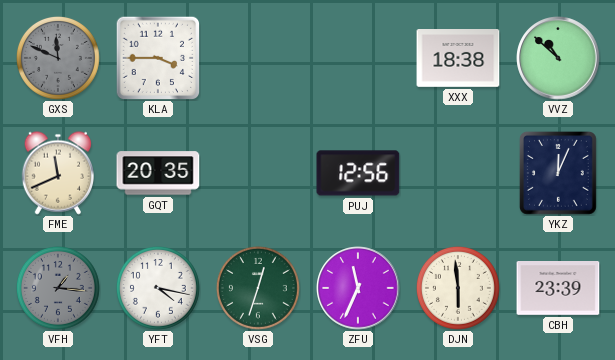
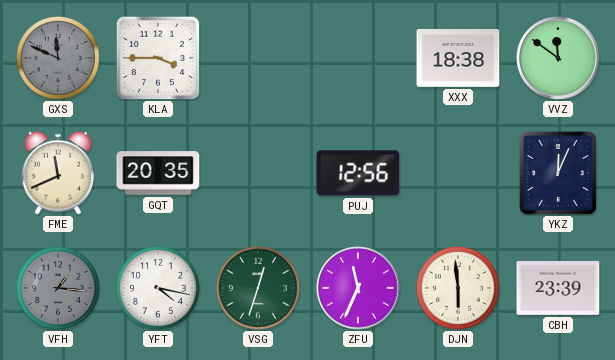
VVZ: 10:52 -> 11:51
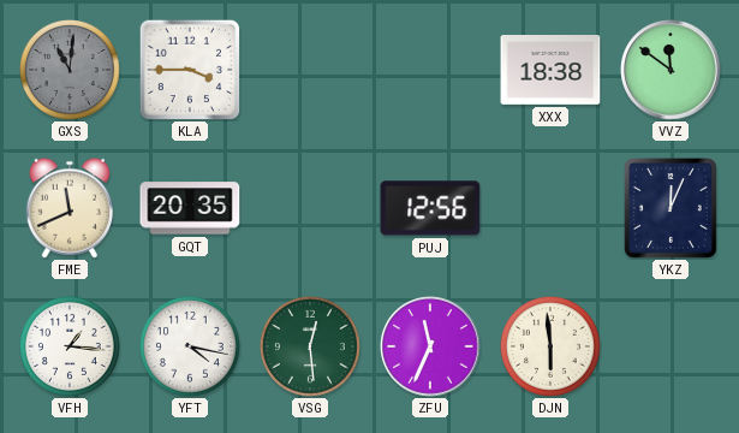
GXS: 11:49 -> 11:01
VFH dial: grey -> white
VSG: 12:33 -> 12:29
CBH: 23:39 -> none
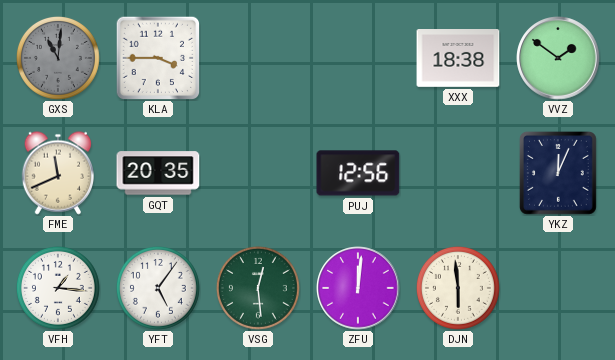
VVZ: 11:51 -> 1:51
YFT: 4:17 -> 5:06
ZFU: 11:34 -> 12:01
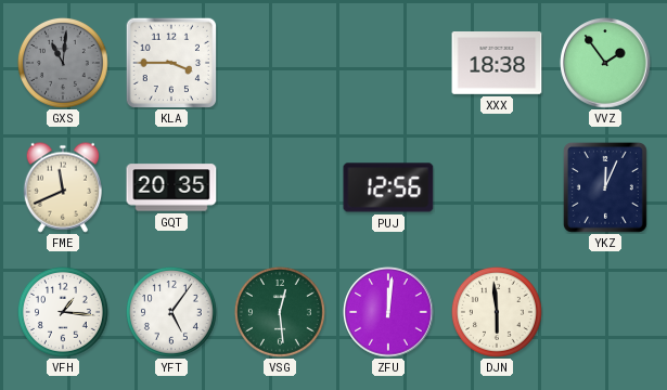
VVZ: 1:51 -> 1:54
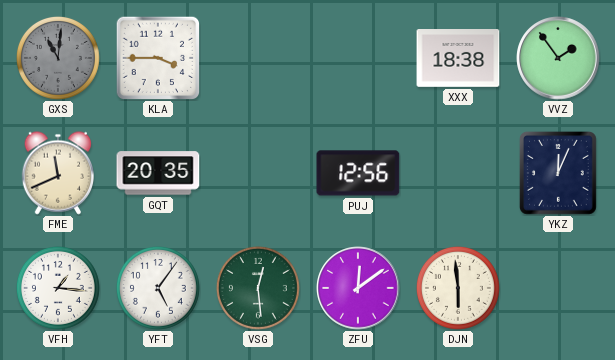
ZFU: 12:01 -> 12:09
